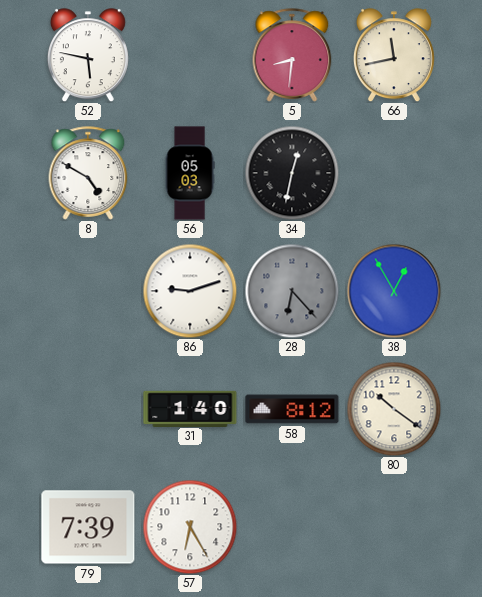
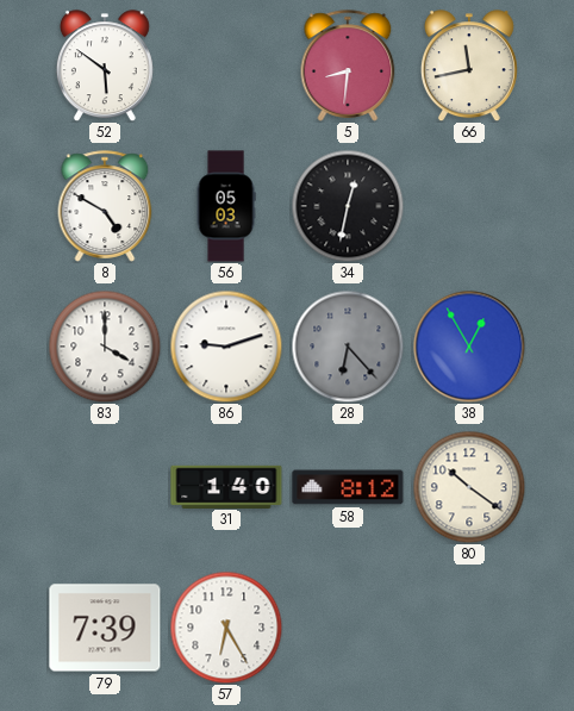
52: 5:47 -> 5:51
83: none -> 4:00
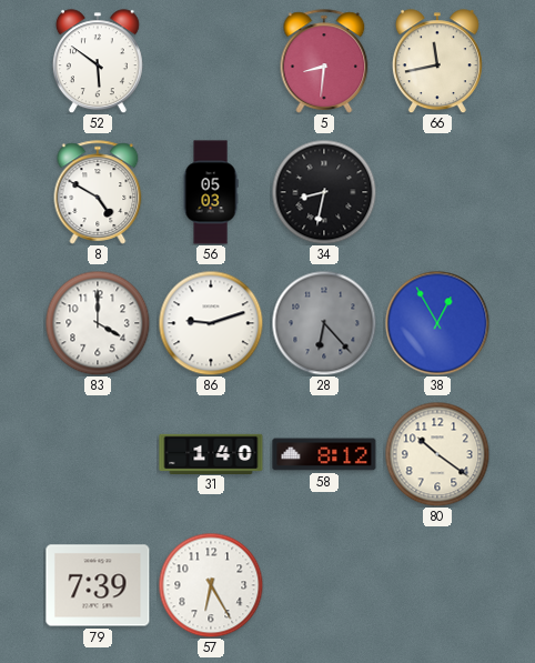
34: 12:32 -> 8:32
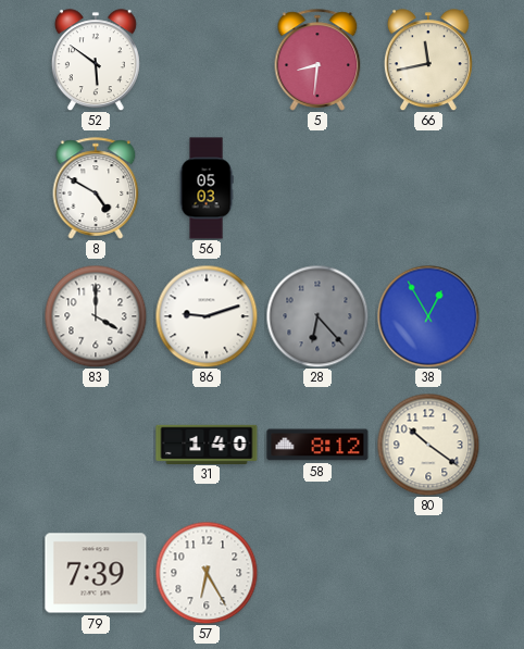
34: 8:32 -> none
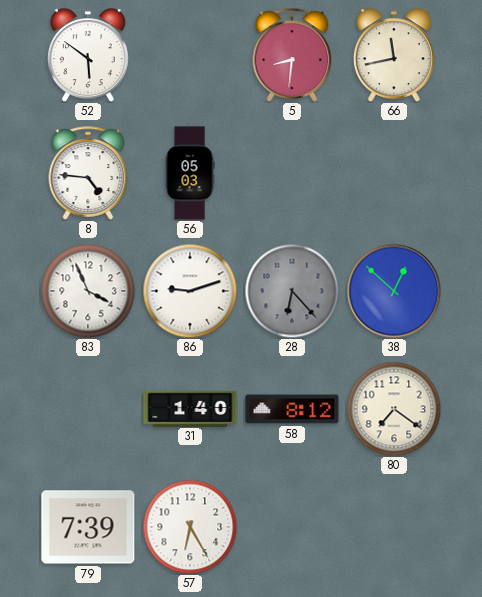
8: 4:50 -> 4:46
83: 4:00 -> 3:56
38: 12:55 -> 12:52
80: 10:21 -> 7:21
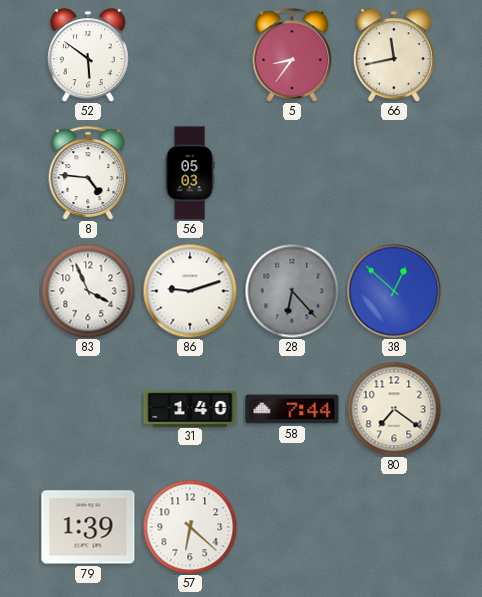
5: 8:31 -> 8:36
58: 8:12 -> 7:44
79: 7:39 -> 1:39
57: 6:25 -> 6:22
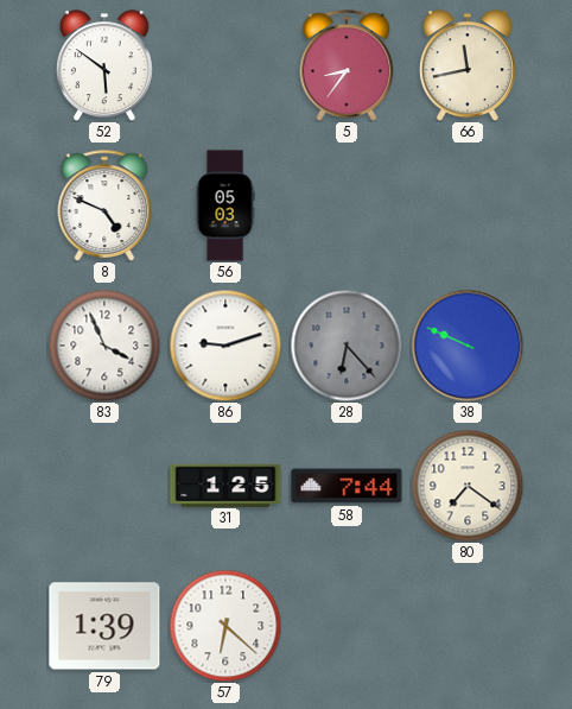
8: 4:46 -> 4:49
38: 12:52 -> 9:49
31: 1:40 -> 1:25
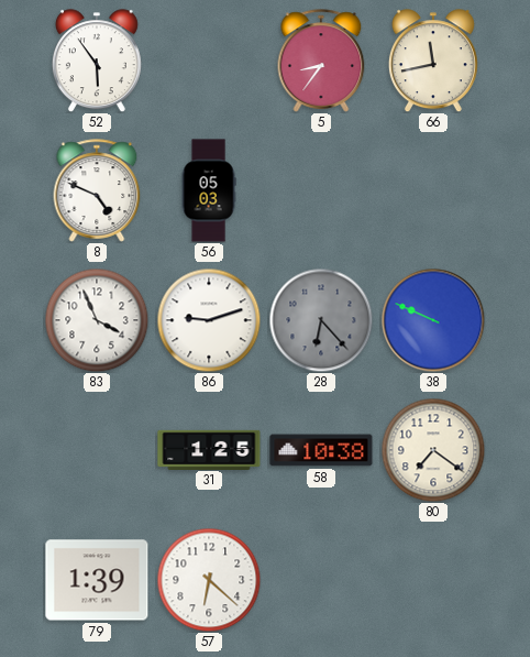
52: 5:51 -> 5:54
58: 7:44 -> 10:38
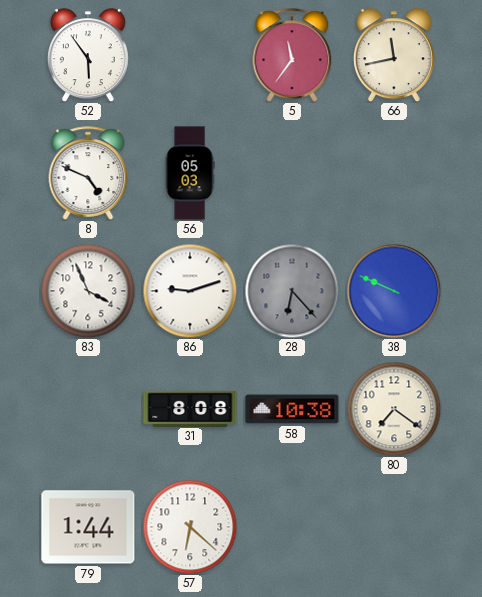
5: 8:36 -> 11:36
31: 1:25 -> 8:08
79: 1:39 -> 1:44
